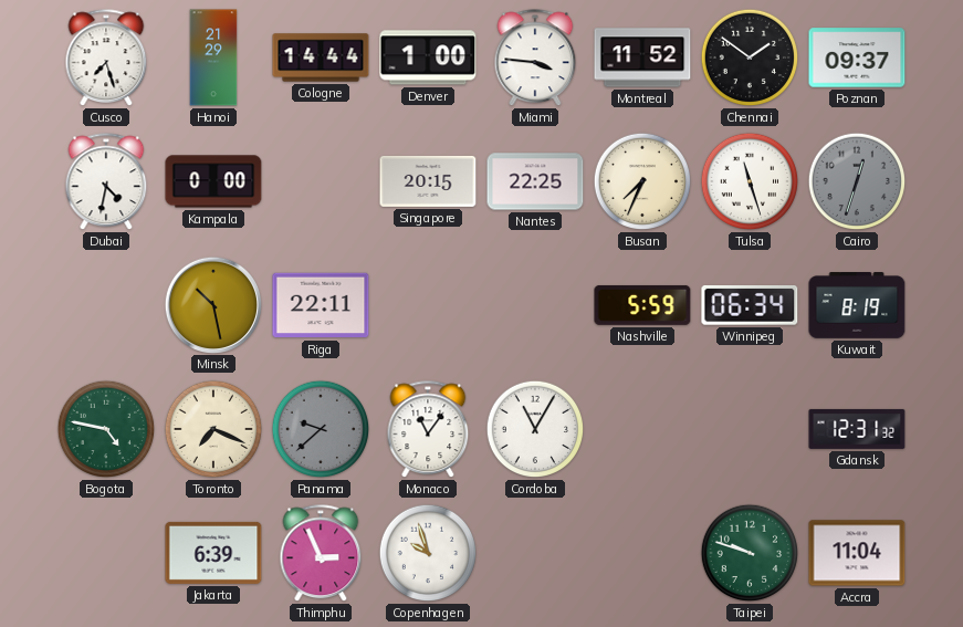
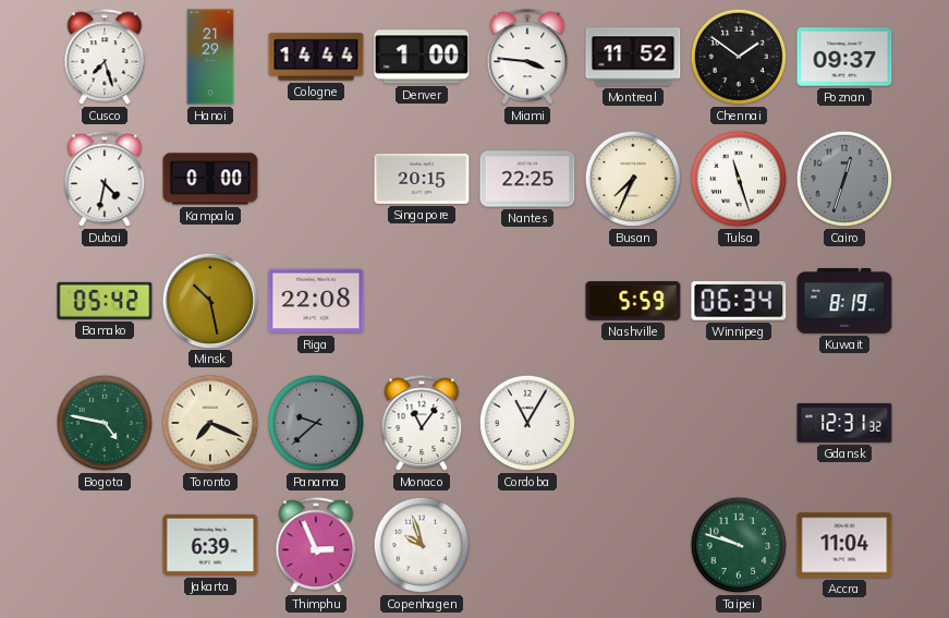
Bamako: none -> 05:42
Riga: 22:11 -> 22:08
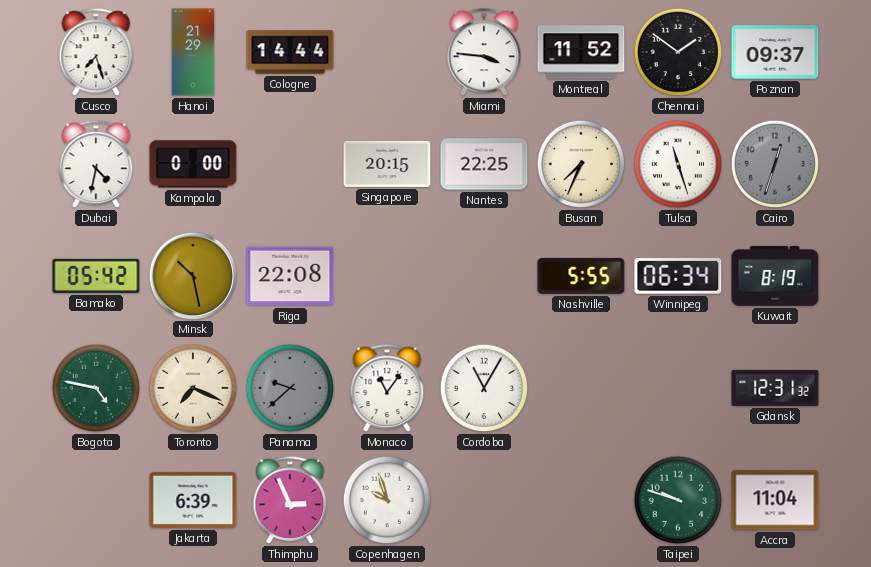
Denver: 1:00 -> none
Nashville: 5:59 -> 5:55
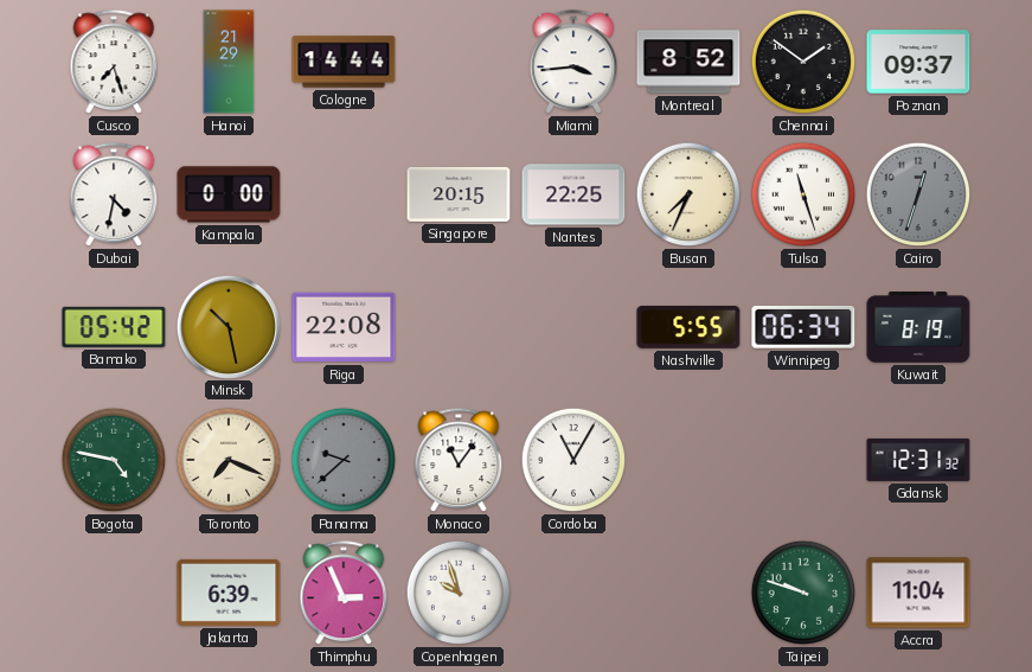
Miami: 3:46 -> 3:44
Montreal: 11:52 -> 8:52
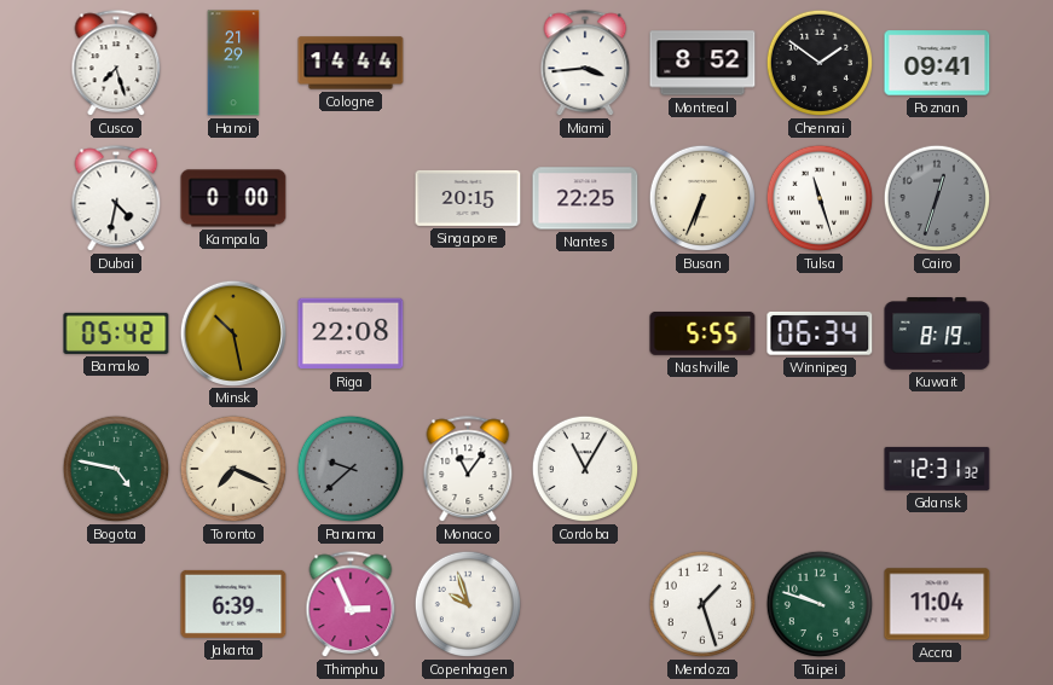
Poznan: 09:37 -> 09:41
Busan: 7:34 -> 6:34
Mendoza: none -> 1:27
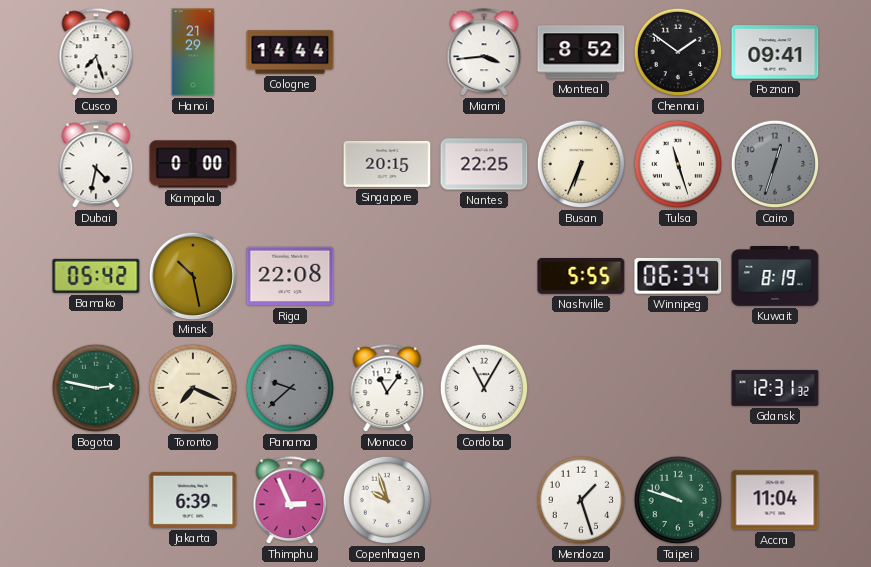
Bogota: 4:47 -> 2:47
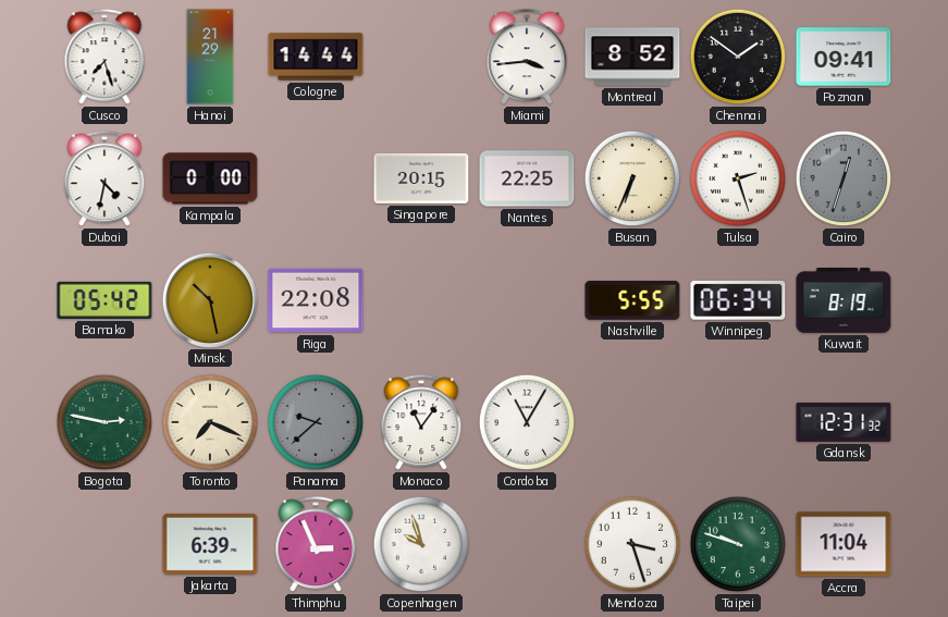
Tulsa: 11:27 -> 2:27
Mendoza: 1:27 -> 3:27
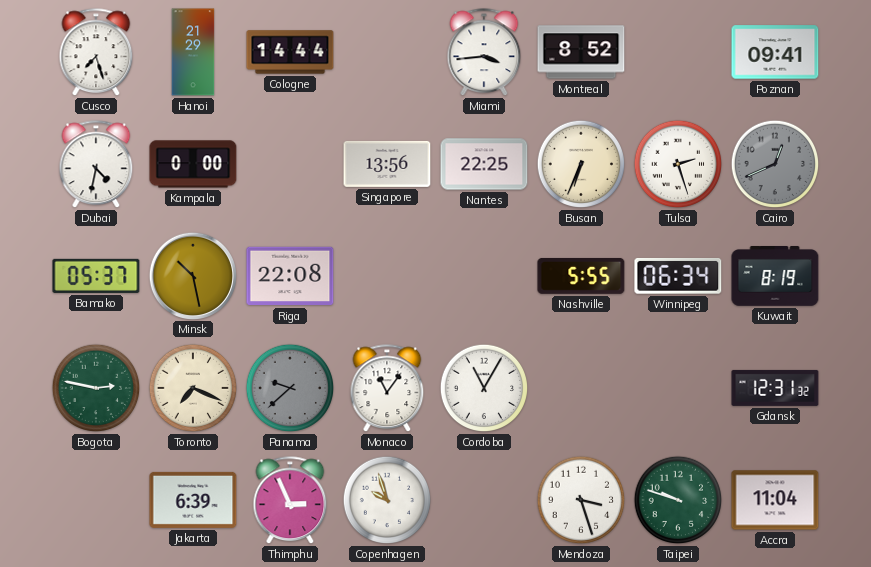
Chennai: 1:51 -> none
Singapore: 20:15 -> 13:56
Cairo: 12:33 -> 12:41
Bamako: 05:42 -> 05:37
